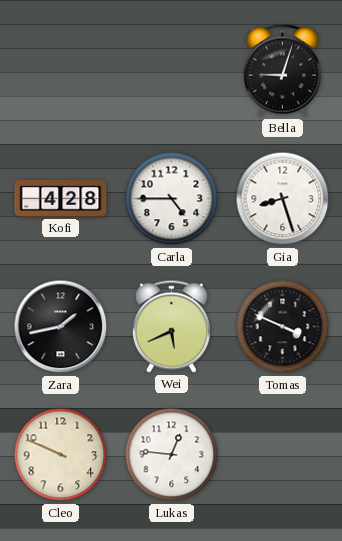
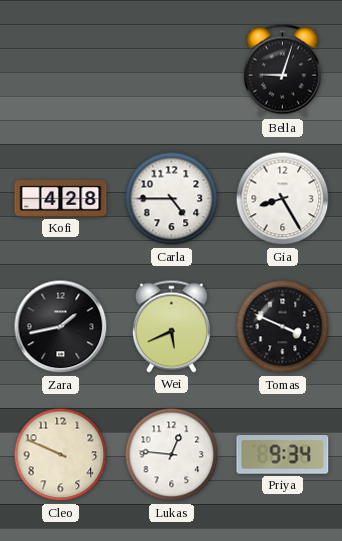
Gia: 8:27 -> 8:25
Priya: none -> 9:34
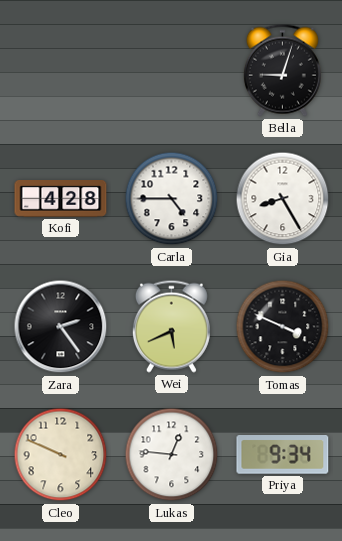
Zara: 1:43 -> 2:24
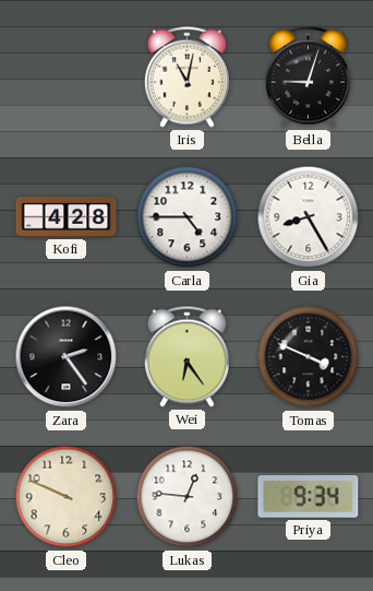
Iris: none -> 11:02
Wei: 5:41 -> 6:24
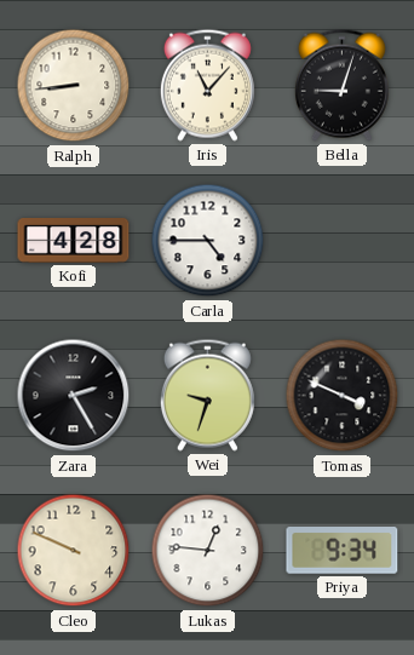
Ralph: none -> 8:44
Iris: 11:02 -> 11:07
Gia: 8:25 -> none
Zara: 2:24 -> 2:25
Wei: 6:24 -> 9:33
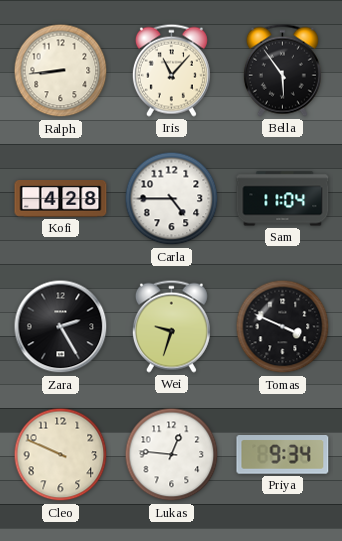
Bella: 9:03 -> 5:54
Sam: none -> 11:04
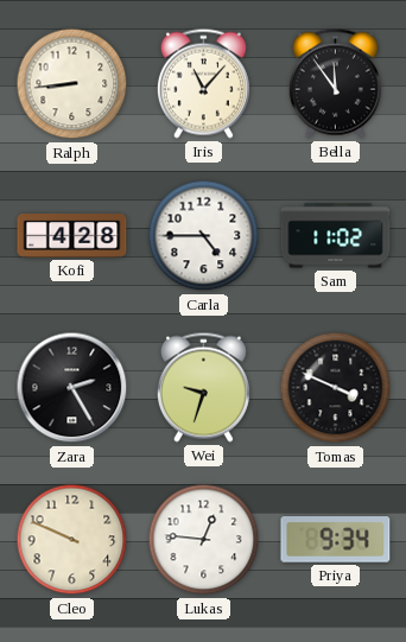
Bella: 5:54 -> 11:54
Sam: 11:04 -> 11:02
